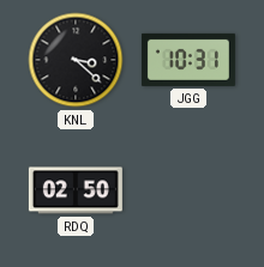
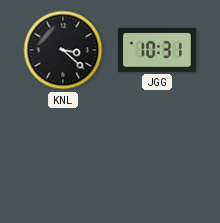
RDQ: 02:50 -> none
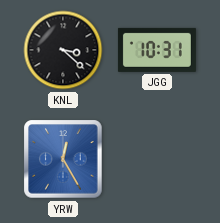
YRW: none -> 12:25
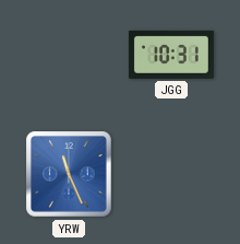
KNL: 3:22 -> none
YRW: 12:25 -> 11:26
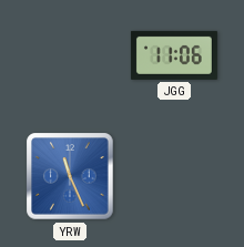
JGG: 10:31 -> 11:06
